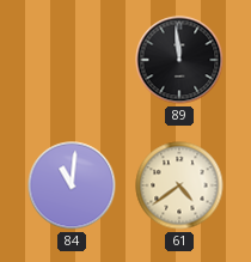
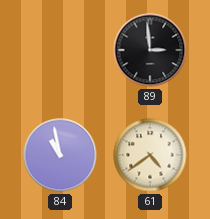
89: 11:59 -> 2:59
84: 11:01 -> 10:58
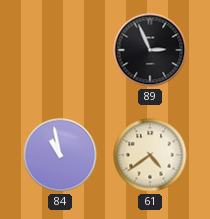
89: 2:59 -> 2:56
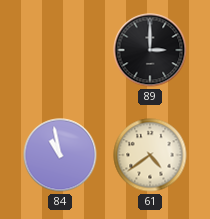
89: 2:56 -> 3:00
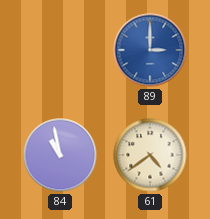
89 dial: black -> blue
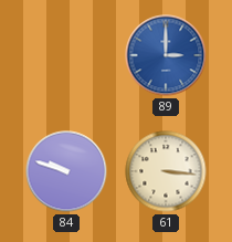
84: 10:58 -> 9:48
61: 4:39 -> 3:16
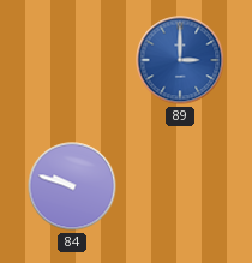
61: 3:16 -> none
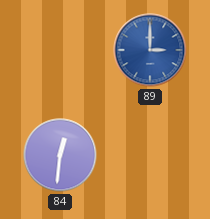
84: 9:48 -> 12:31
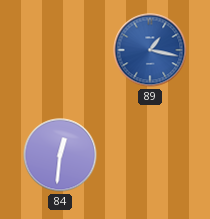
89: 3:00 -> 1:17
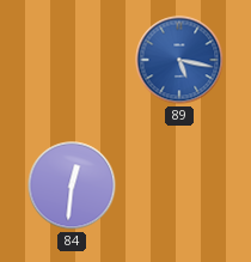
89: 1:17 -> 5:17
